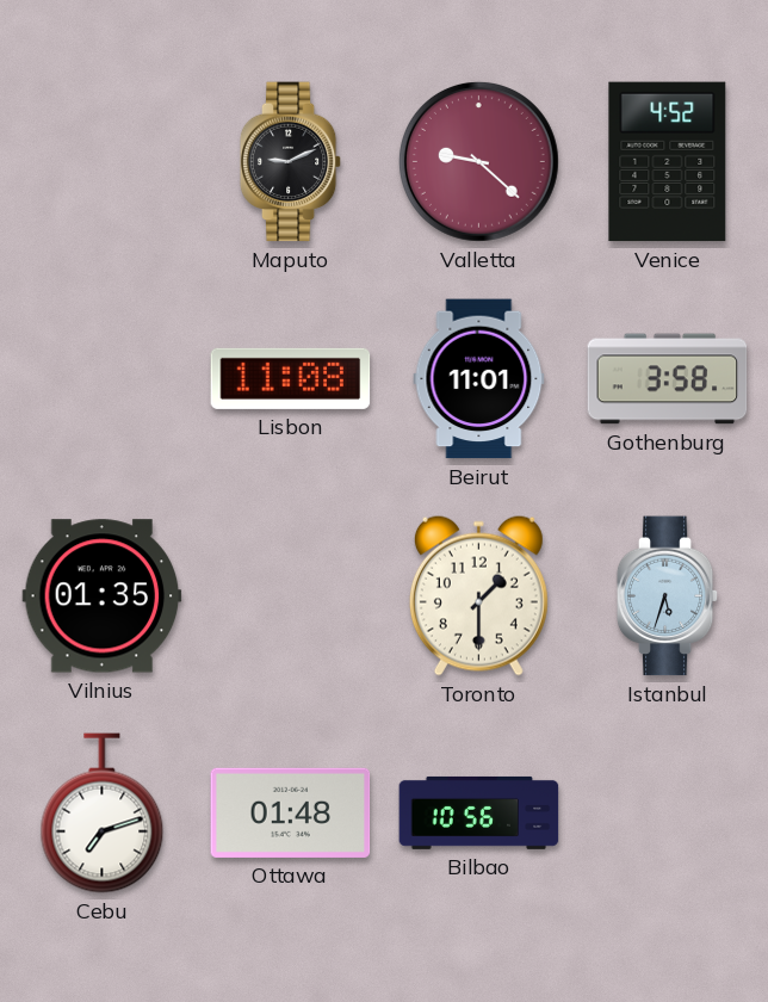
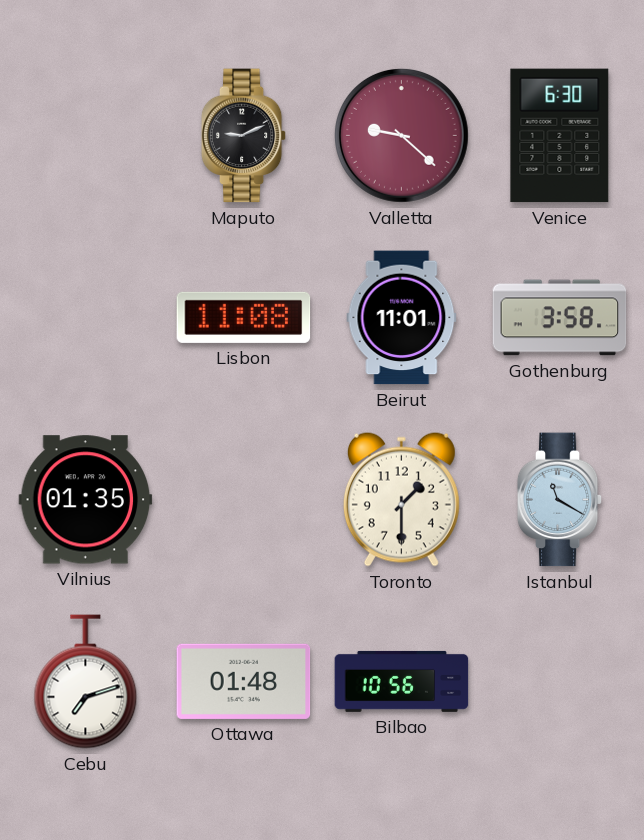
Venice: 4:52 -> 6:30
Istanbul: 5:33 -> 11:20
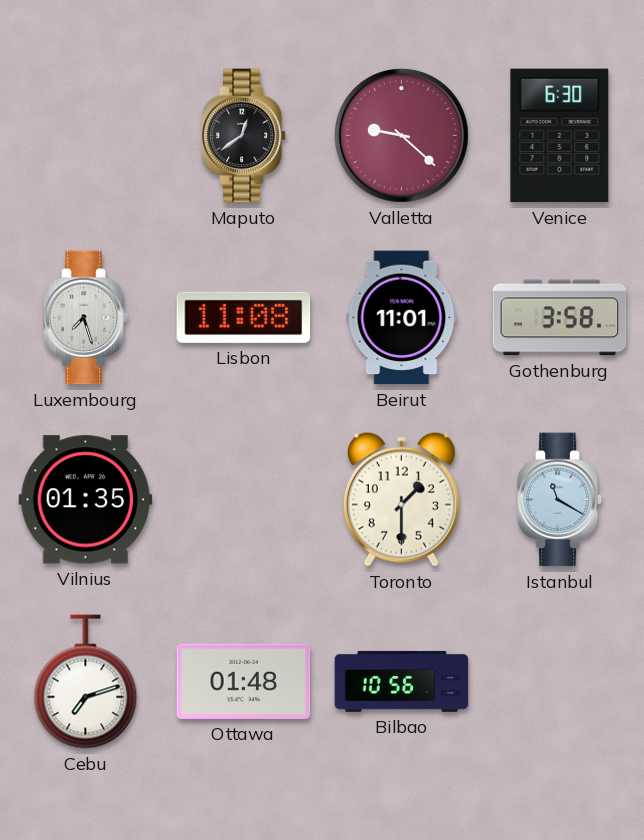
Maputo: 9:11 -> 12:39
Luxembourg: none -> 7:27
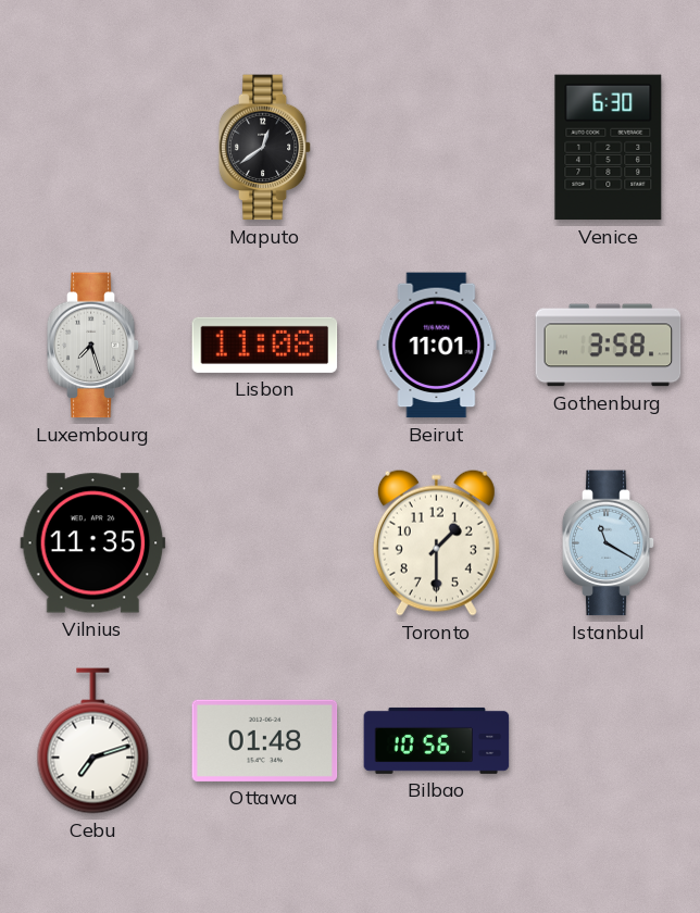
Valletta: 9:22 -> none
Vilnius: 01:35 -> 11:35
